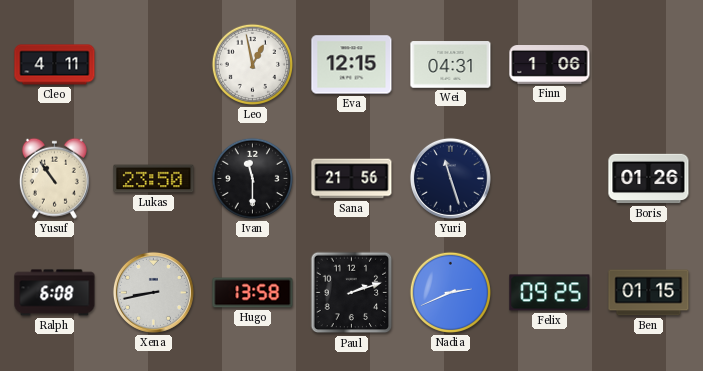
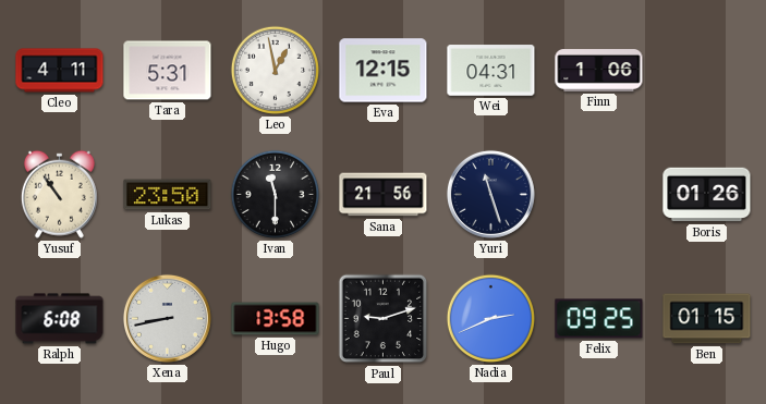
Tara: none -> 5:31
Paul: 2:12 -> 9:12
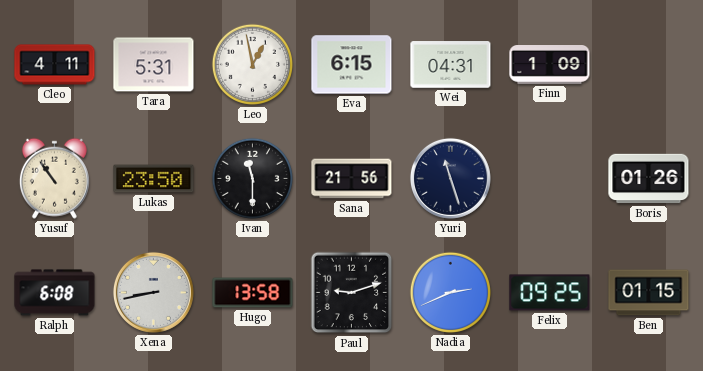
Eva: 12:15 -> 6:15
Finn: 1:06 -> 1:09
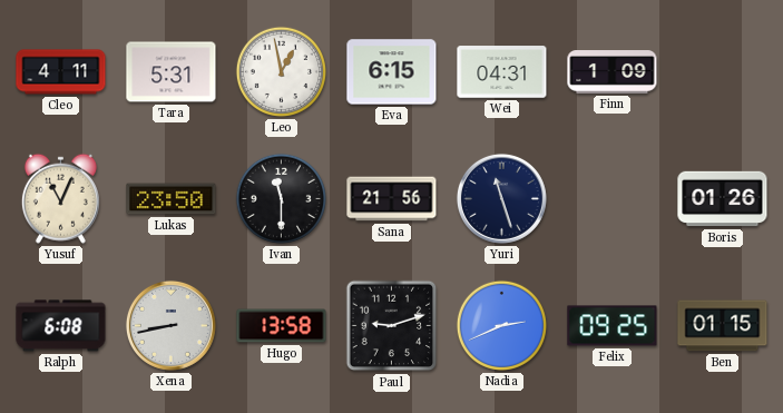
Yusuf: 10:54 -> 11:04
